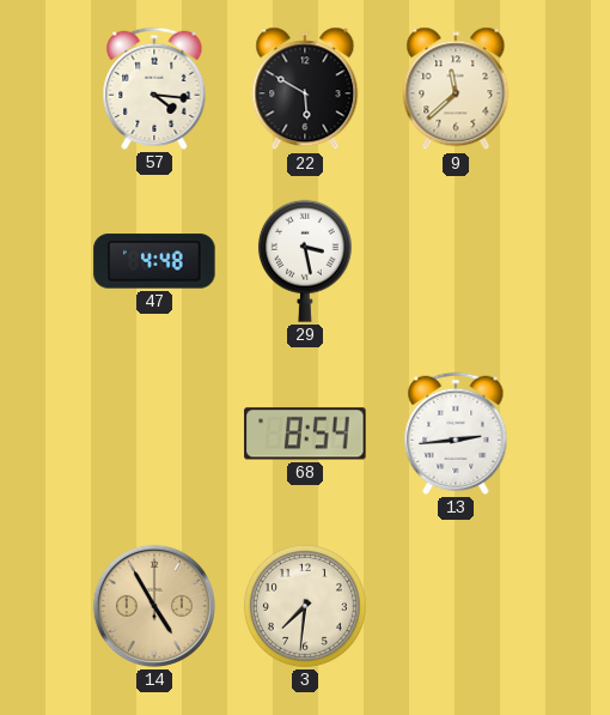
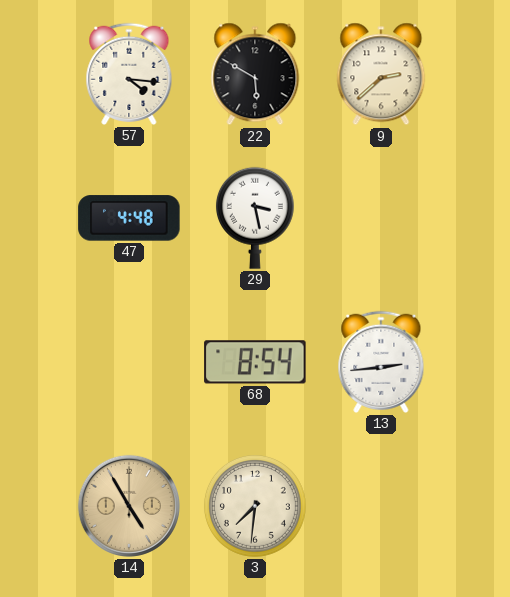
9: 11:38 -> 2:38
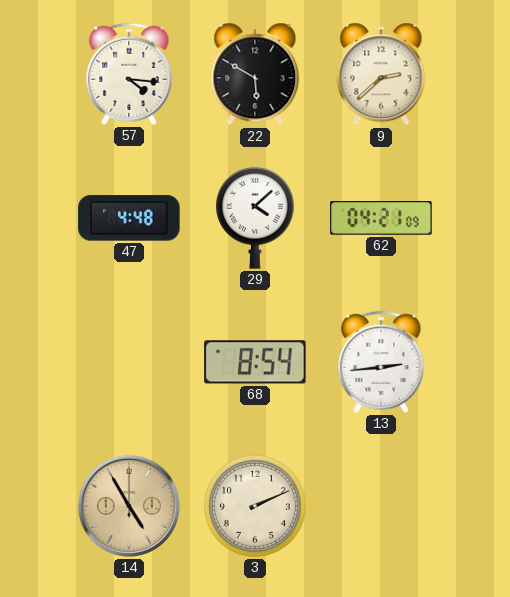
29: 3:28 -> 4:08
62: none -> 04:21
3: 7:31 -> 2:11
